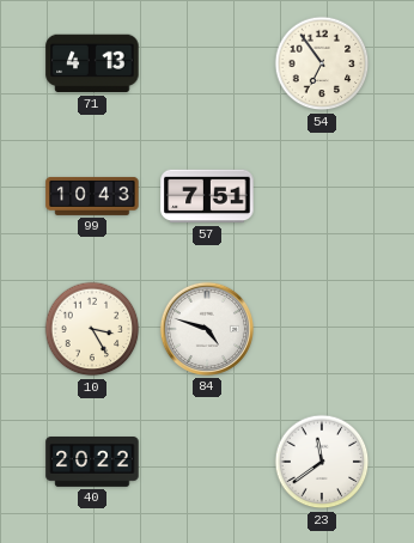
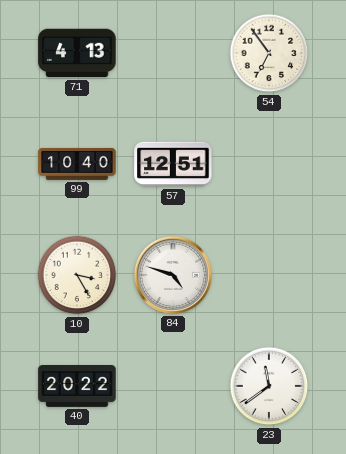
99: 10:43 -> 10:40
57: 7:51 -> 12:51
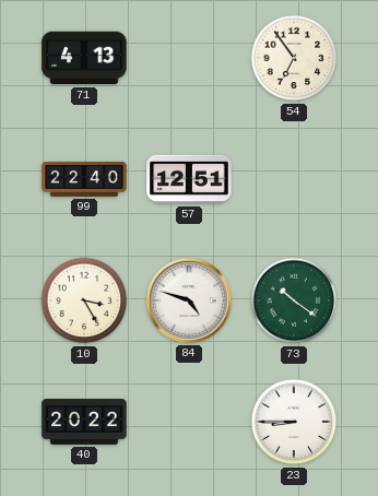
99: 10:40 -> 22:40
73: none -> 10:21
23: 11:39 -> 8:45
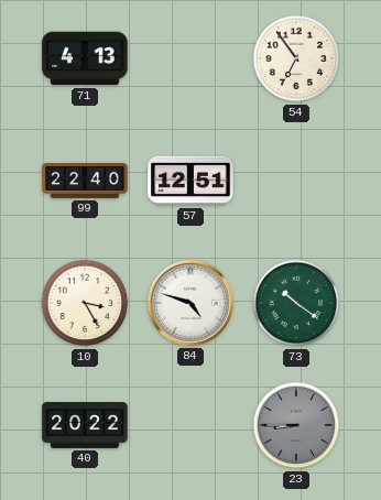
23 dial: white -> grey
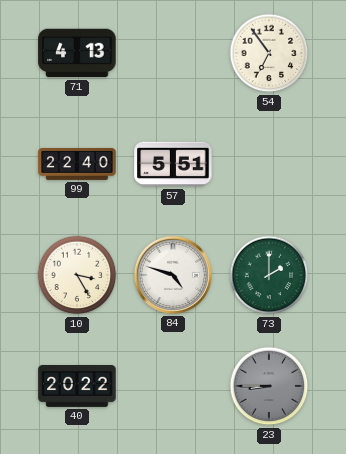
57: 12:51 -> 5:51
73: 10:21 -> 2:00
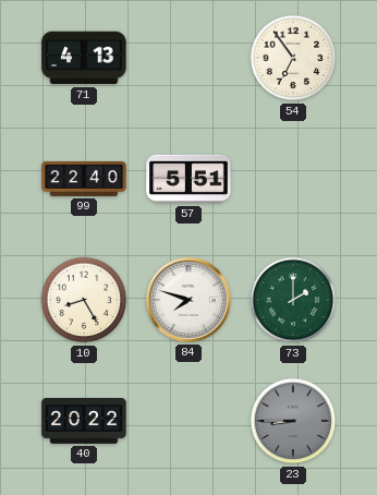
10: 3:25 -> 8:25
84: 4:48 -> 7:48
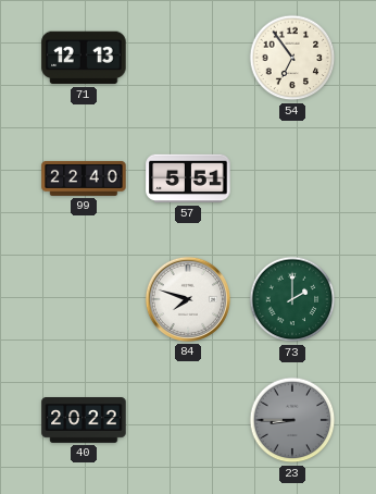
71: 4:13 -> 12:13
10: 8:25 -> none
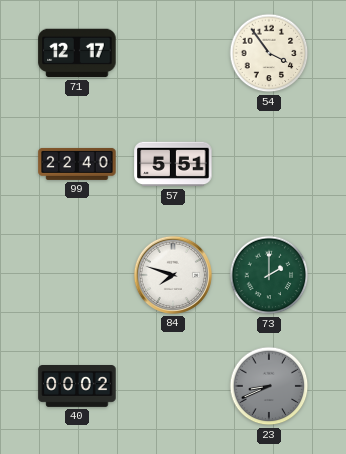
71: 12:13 -> 12:17
54: 6:54 -> 3:54
40: 20:22 -> 00:02
23: 8:45 -> 8:41
